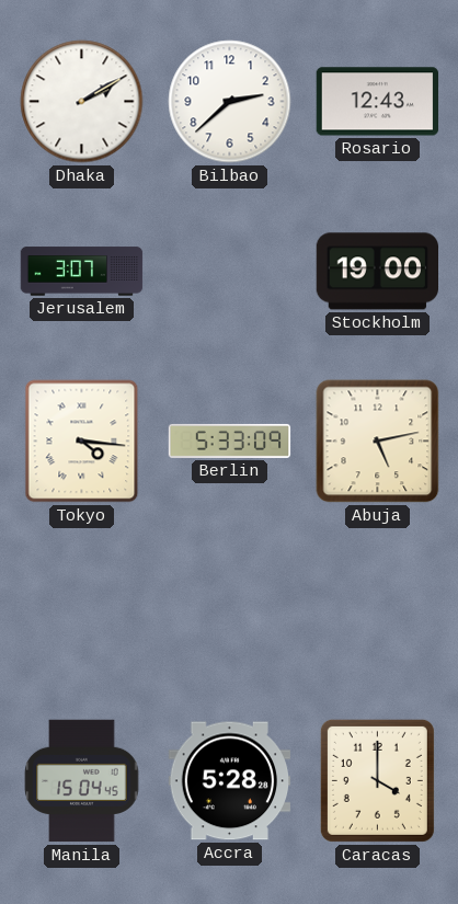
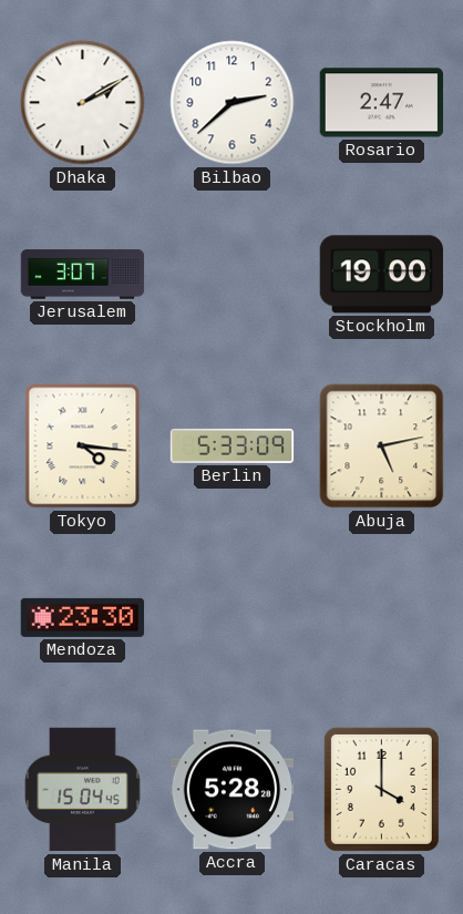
Rosario: 12:43 -> 2:47
Mendoza: none -> 23:30
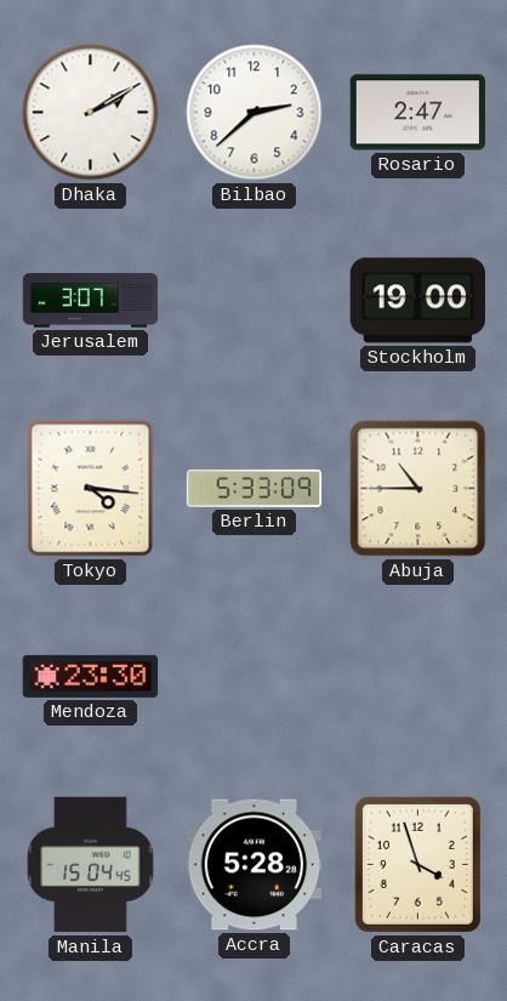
Abuja: 5:13 -> 10:45
Caracas: 4:00 -> 3:57
